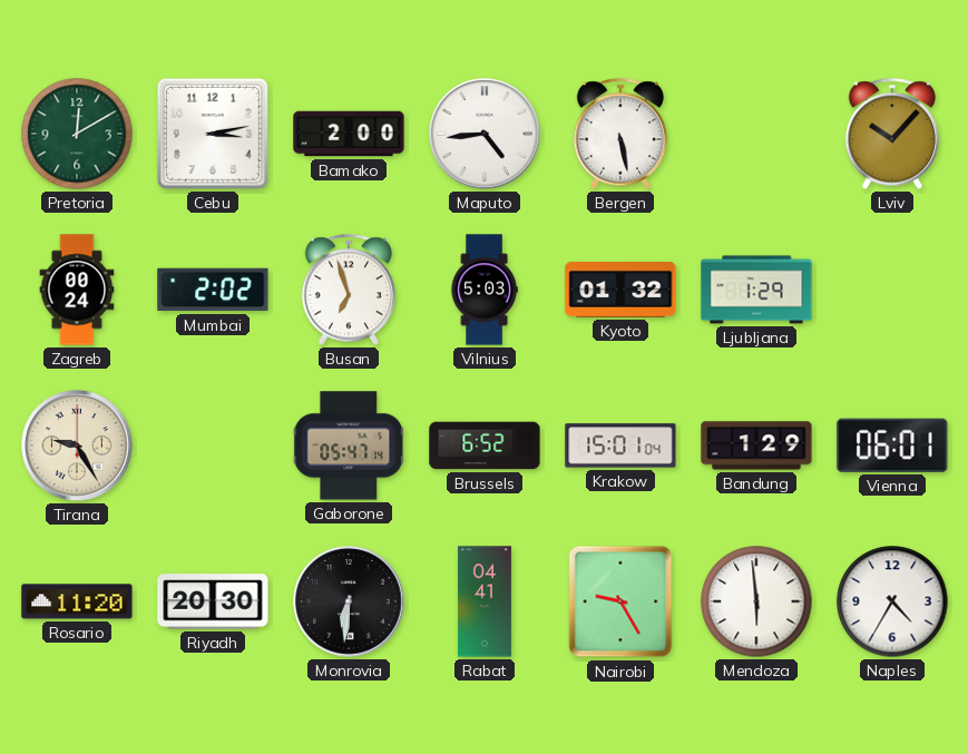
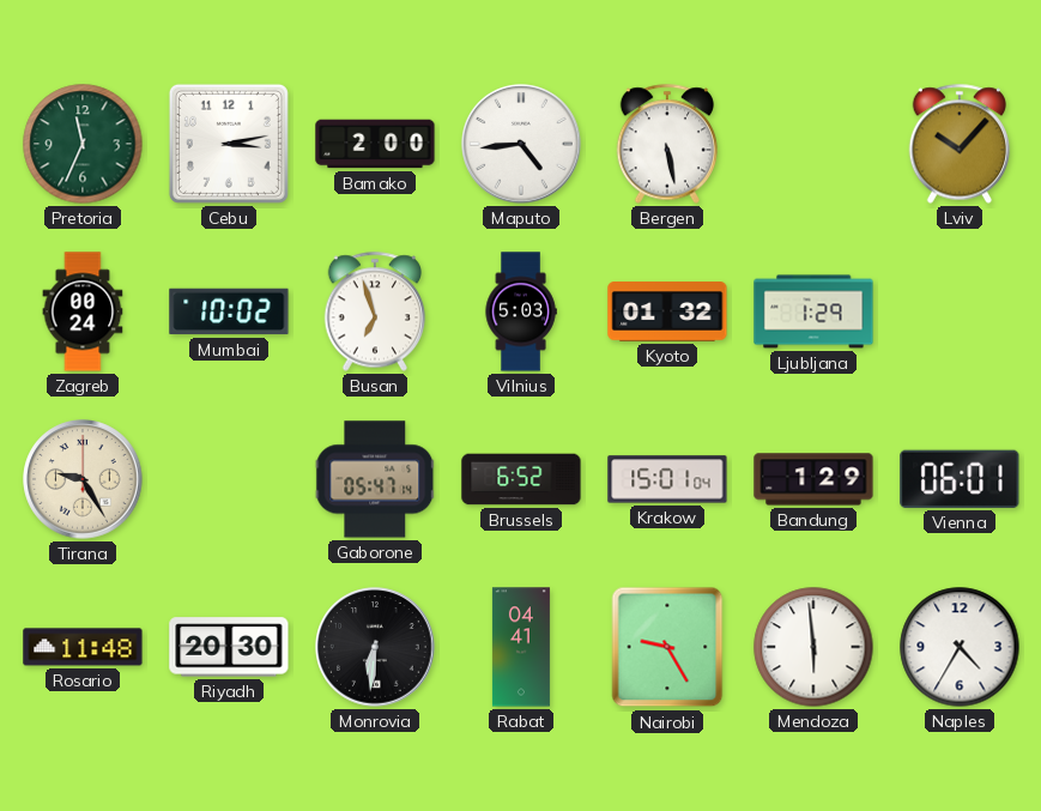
Pretoria: 12:10 -> 11:34
Mumbai: 2:02 -> 10:02
Rosario: 11:20 -> 11:48
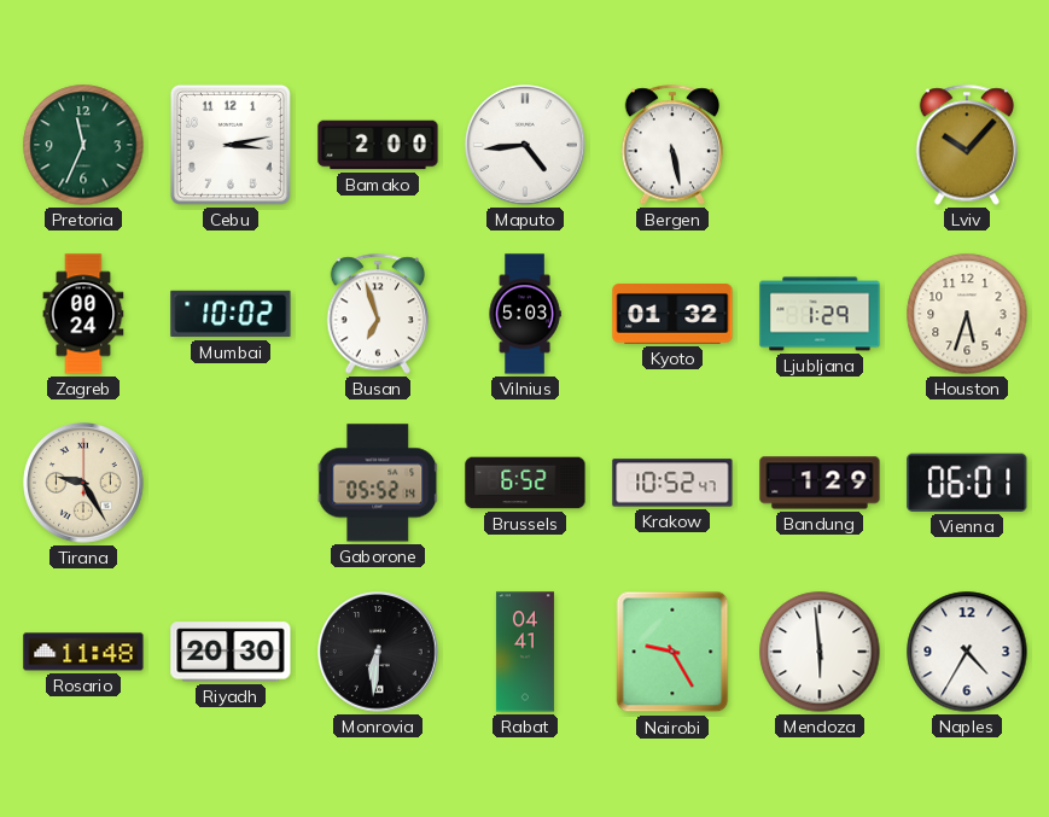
Houston: none -> 5:33
Gaborone: 05:47 -> 05:52
Krakow: 15:01 -> 10:52
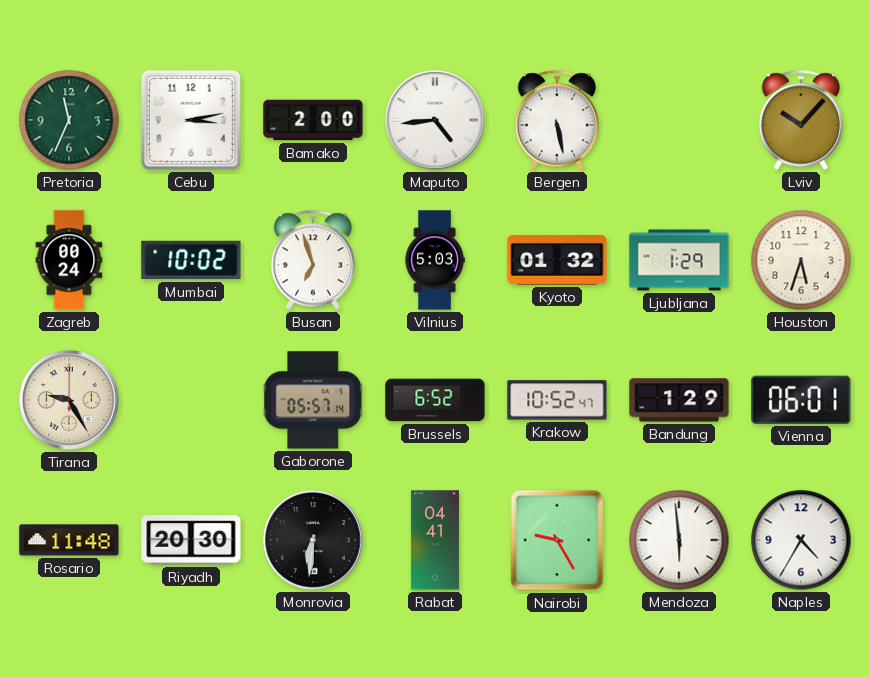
Gaborone: 05:52 -> 05:57
